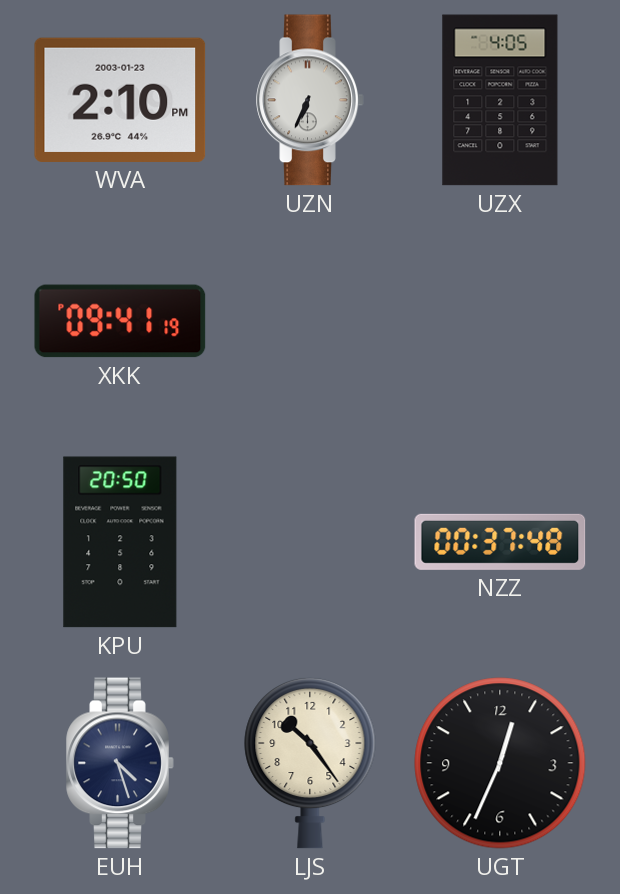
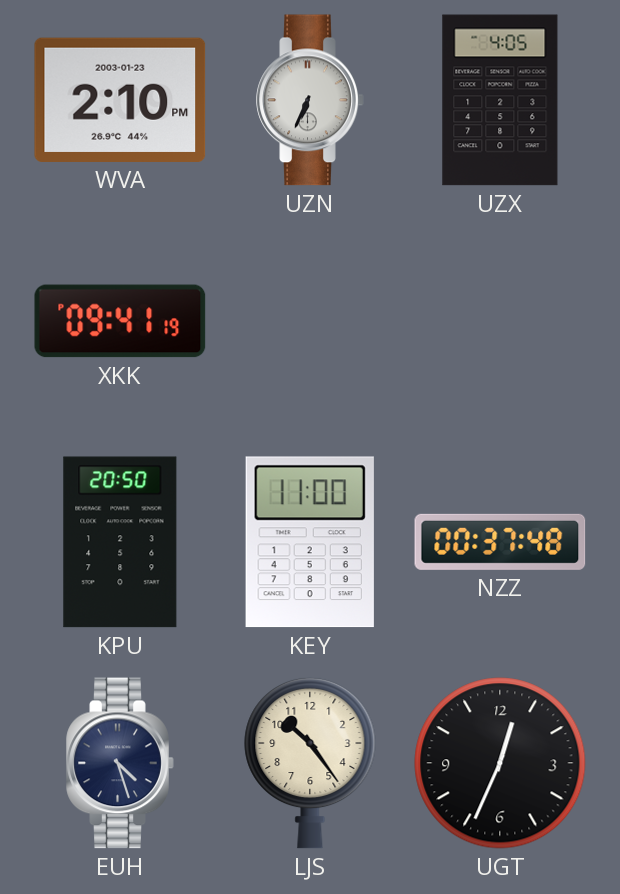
KEY: none -> 11:00
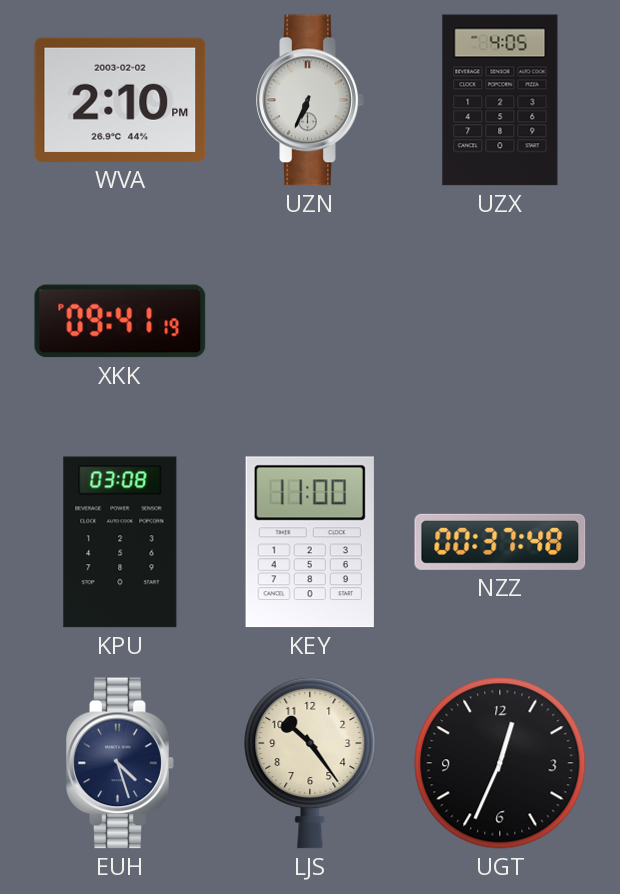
WVA date: 2003-01-23 -> 2003-02-02
KPU: 20:50 -> 03:08
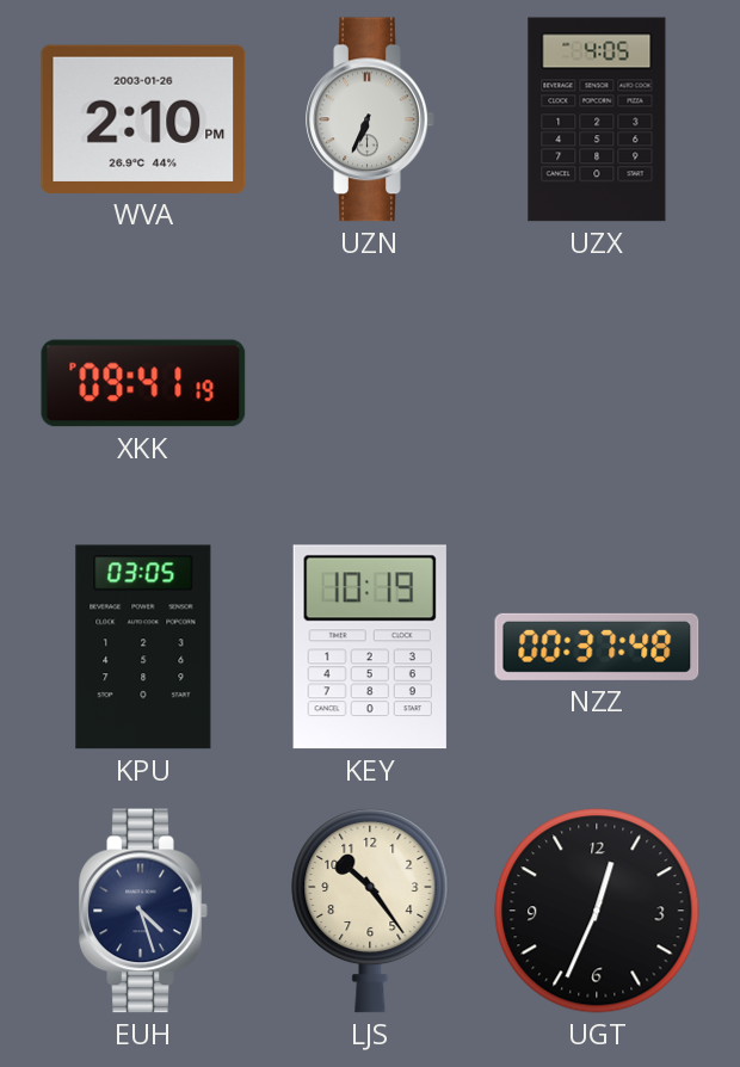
WVA date: 2003-02-02 -> 2003-01-26
KPU: 03:08 -> 03:05
KEY: 11:00 -> 10:19
